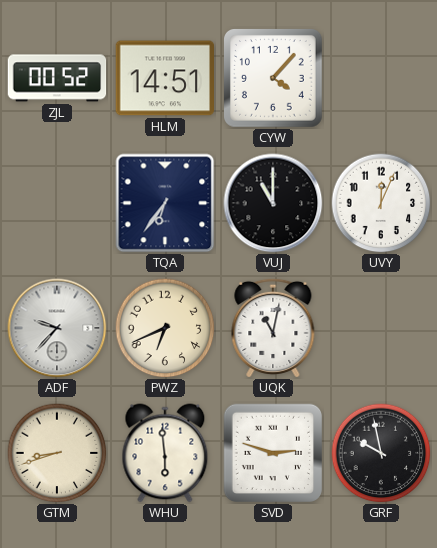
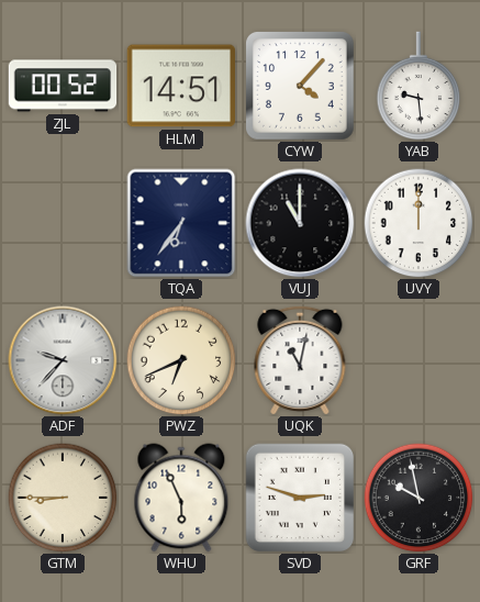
YAB: none -> 9:29
UVY: 12:04 -> 12:00
GTM: 8:42 -> 8:45
WHU: 5:59 -> 5:56
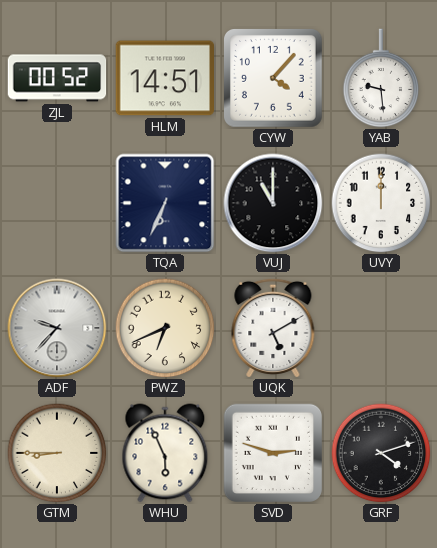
TQA: 6:36 -> 6:34
UQK: 11:02 -> 5:10
GRF: 9:58 -> 4:12
